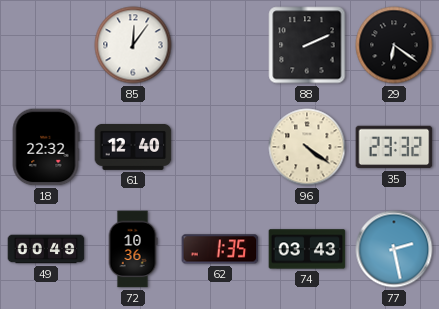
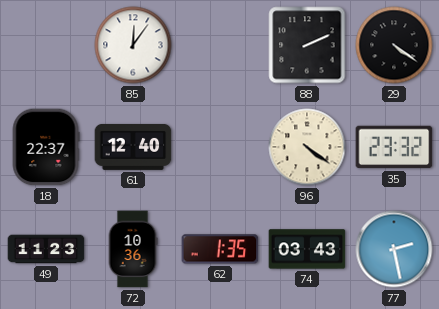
29: 6:21 -> 4:21
18: 22:32 -> 22:37
49: 00:49 -> 11:23
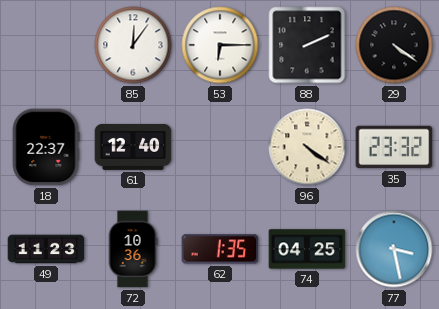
53: none -> 6:15
74: 03:43 -> 04:25
77: 2:28 -> 3:28
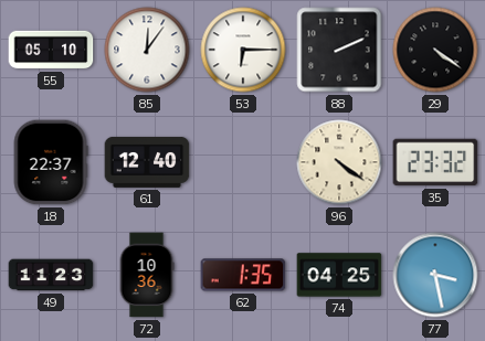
55: none -> 05:10
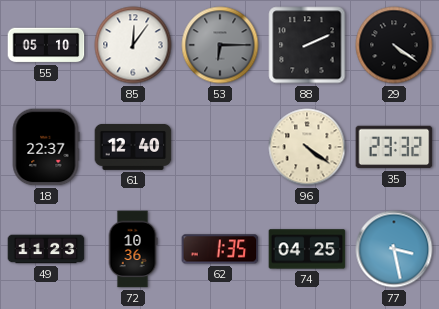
53 dial: white -> grey
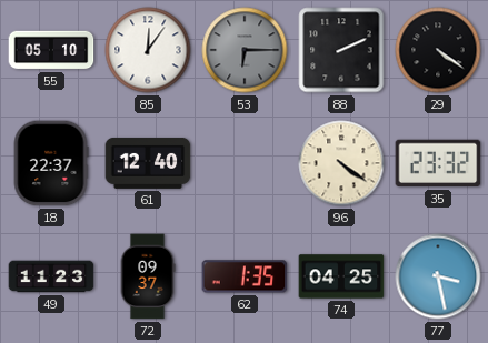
72: 10:36 -> 09:37
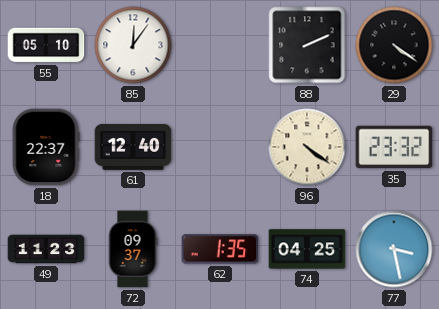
53: 6:15 -> none
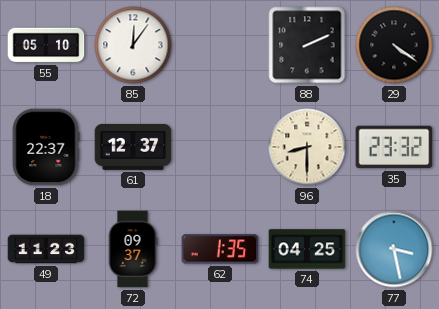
61: 12:40 -> 12:37
96: 4:21 -> 8:30
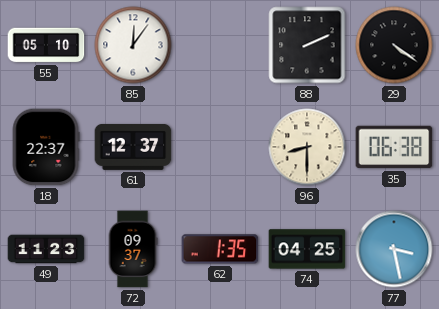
35: 23:32 -> 06:38
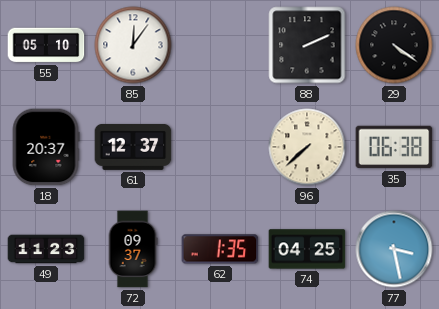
18: 22:37 -> 20:37
96: 8:30 -> 7:38
